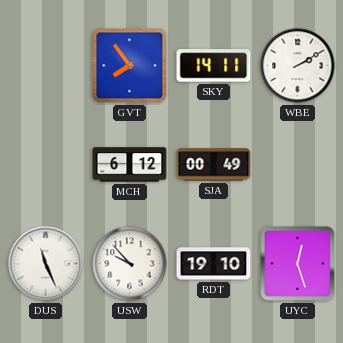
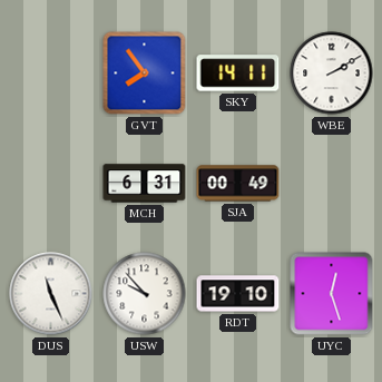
MCH: 6:12 -> 6:31
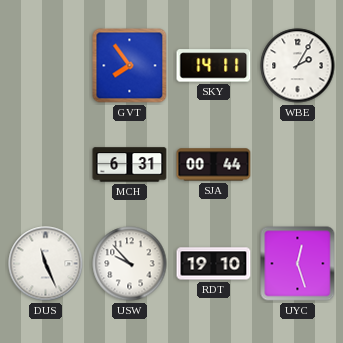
WBE: 2:10 -> 2:05
SJA: 00:49 -> 00:44
